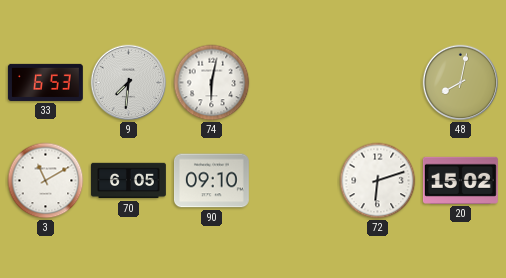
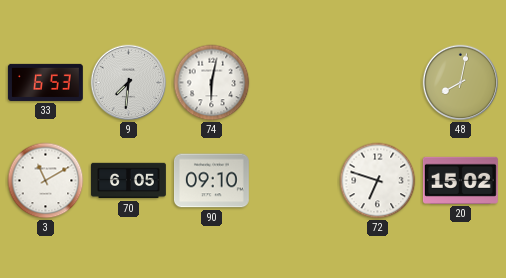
72: 6:12 -> 6:48
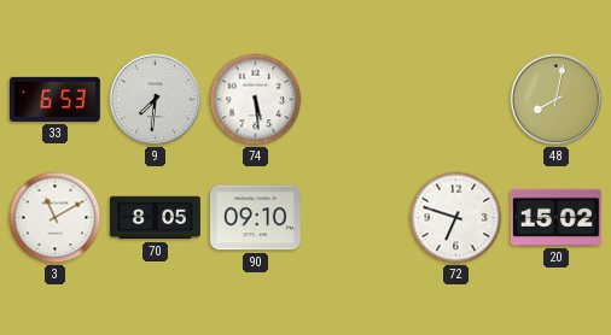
74: 6:02 -> 5:29
70: 6:05 -> 8:05
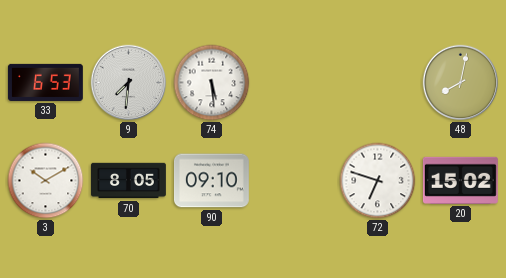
3: 11:10 -> 10:10
